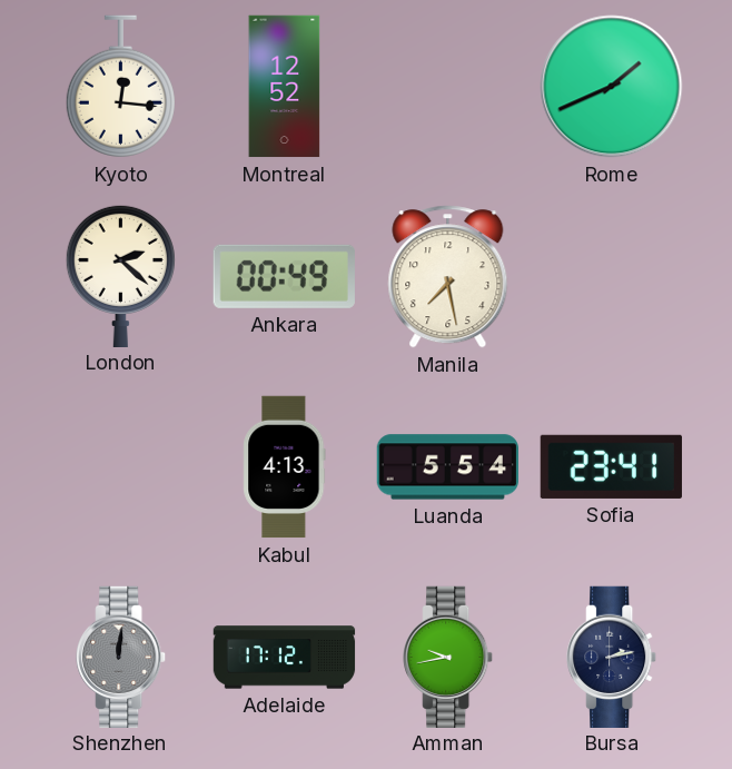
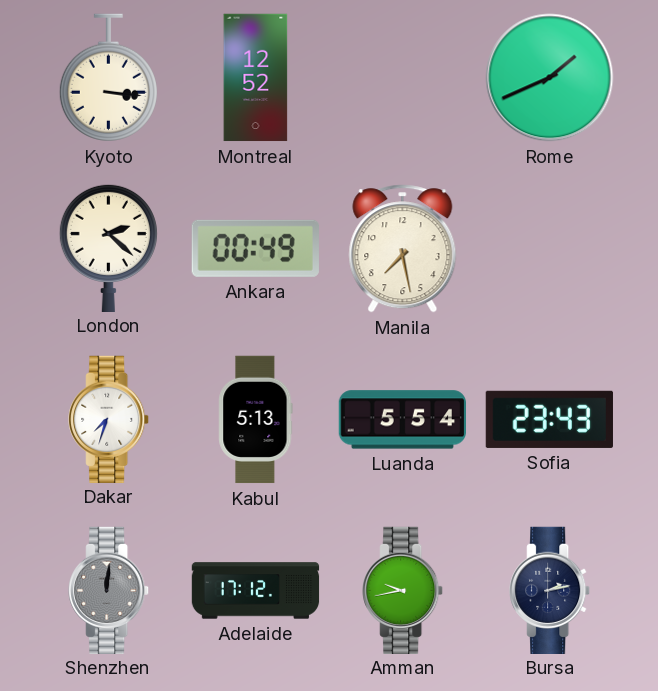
Kyoto: 12:16 -> 3:16
Dakar: none -> 7:33
Kabul: 4:13 -> 5:13
Sofia: 23:41 -> 23:43
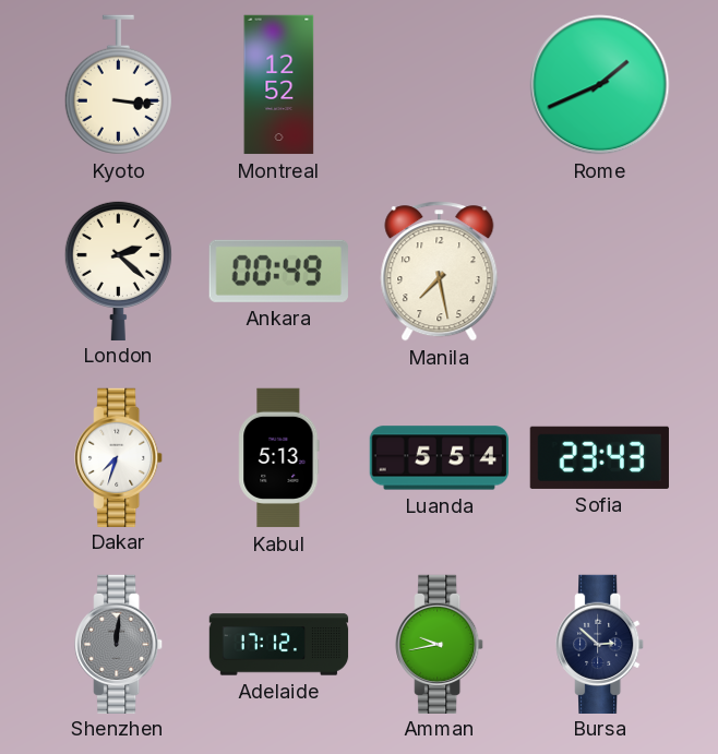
Bursa: 2:13 -> 2:52
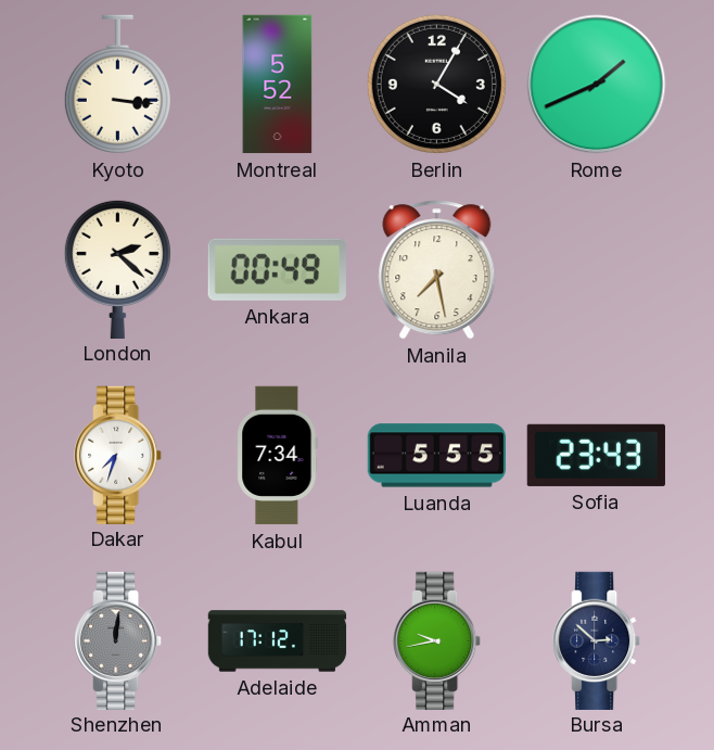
Montreal: 12:52 -> 5:52
Berlin: none -> 4:05
Kabul: 5:13 -> 7:34
Luanda: 5:54 -> 5:55
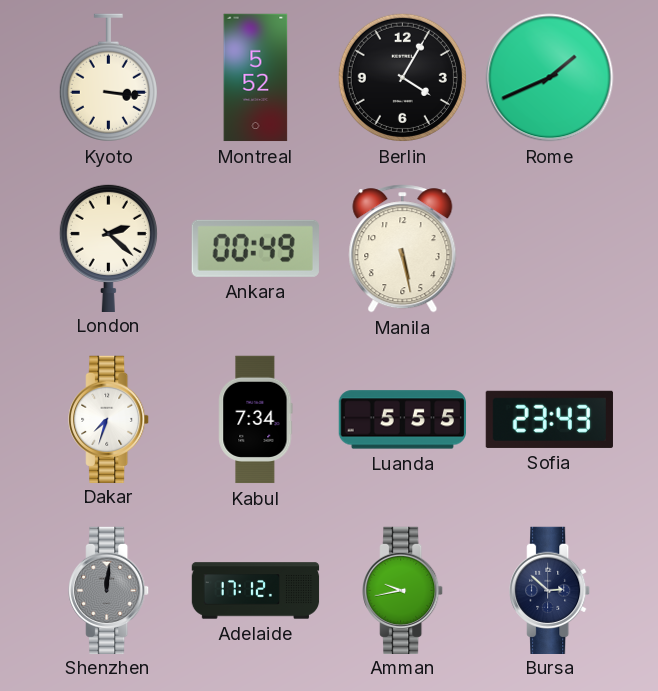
Manila: 7:28 -> 5:28
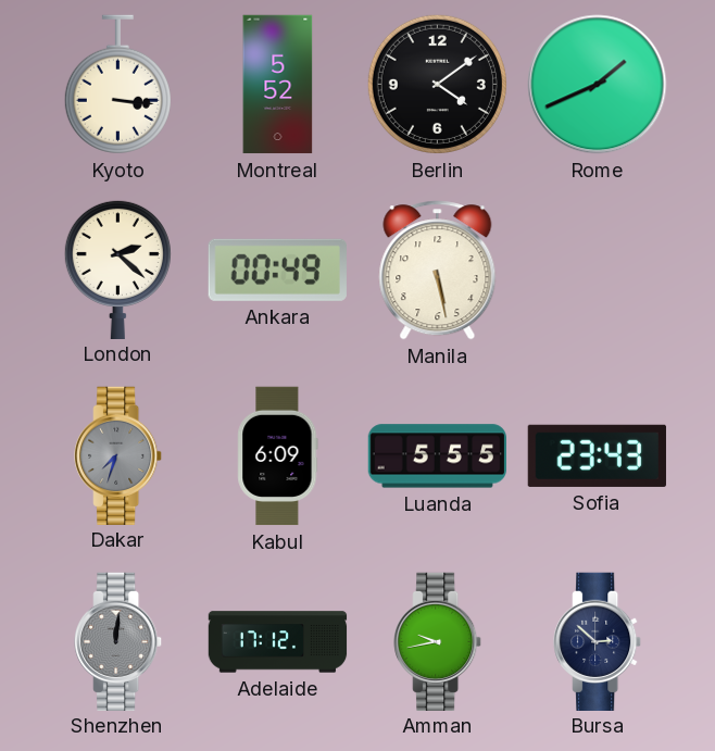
Berlin: 4:05 -> 4:09
Dakar dial: white -> grey
Kabul: 7:34 -> 6:09
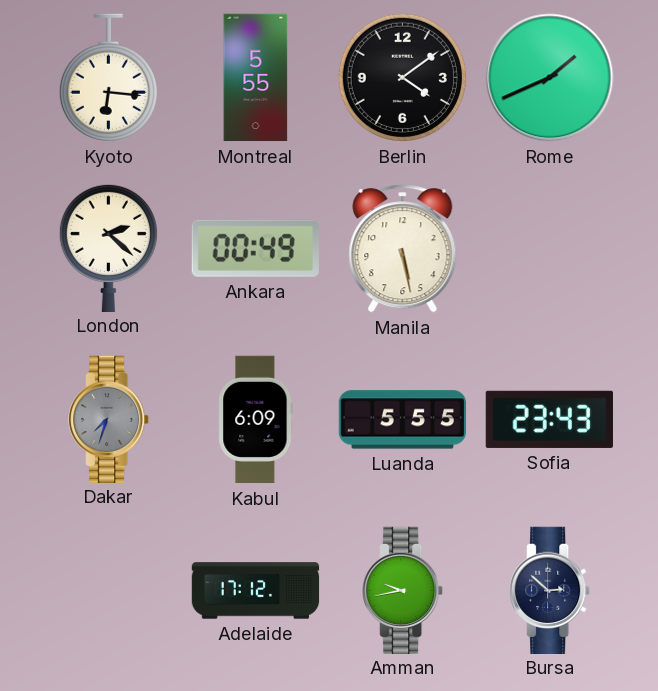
Kyoto: 3:16 -> 6:16
Montreal: 5:52 -> 5:55
Shenzhen: 12:01 -> none
